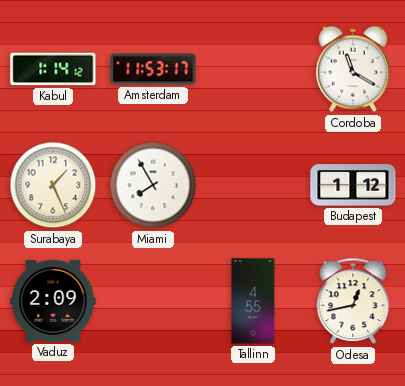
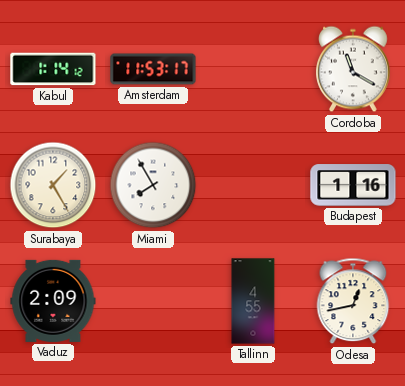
Surabaya: 1:26 -> 1:25
Budapest: 1:12 -> 1:16
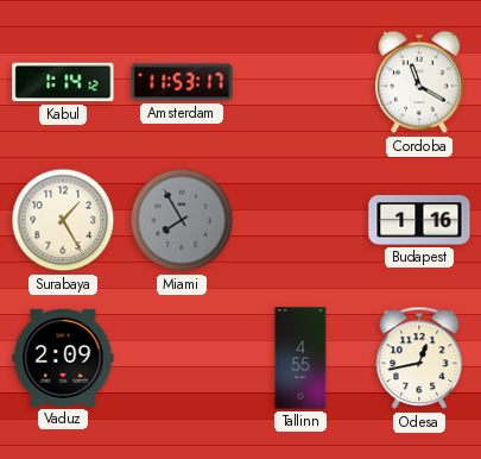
Miami dial: white -> grey
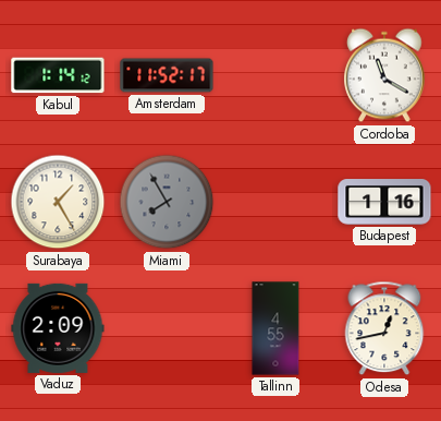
Amsterdam: 11:53 -> 11:52
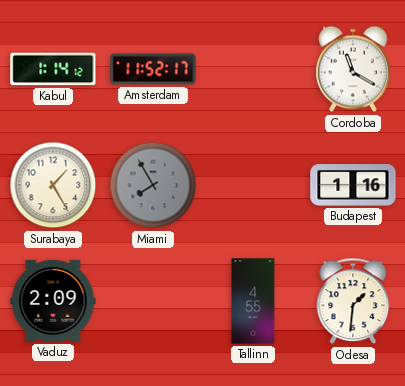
Odesa: 12:43 -> 1:31
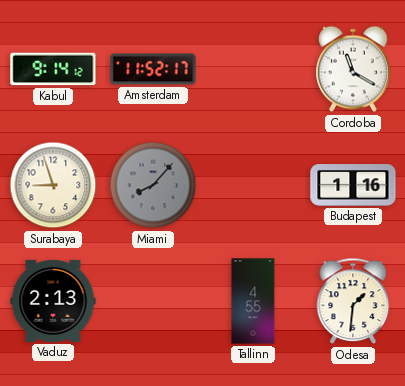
Kabul: 1:14 -> 9:14
Surabaya: 1:25 -> 8:57
Miami: 7:55 -> 8:07
Vaduz: 2:09 -> 2:13
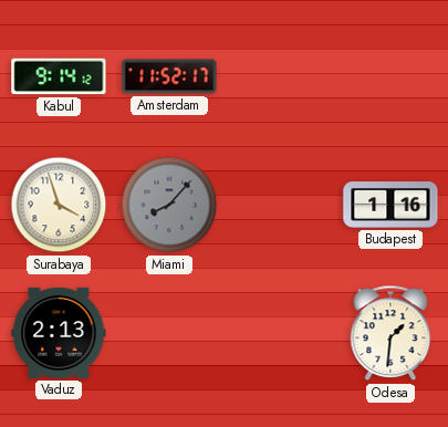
Cordoba: 11:20 -> none
Surabaya: 8:57 -> 3:57
Tallinn: 4:55 -> none
